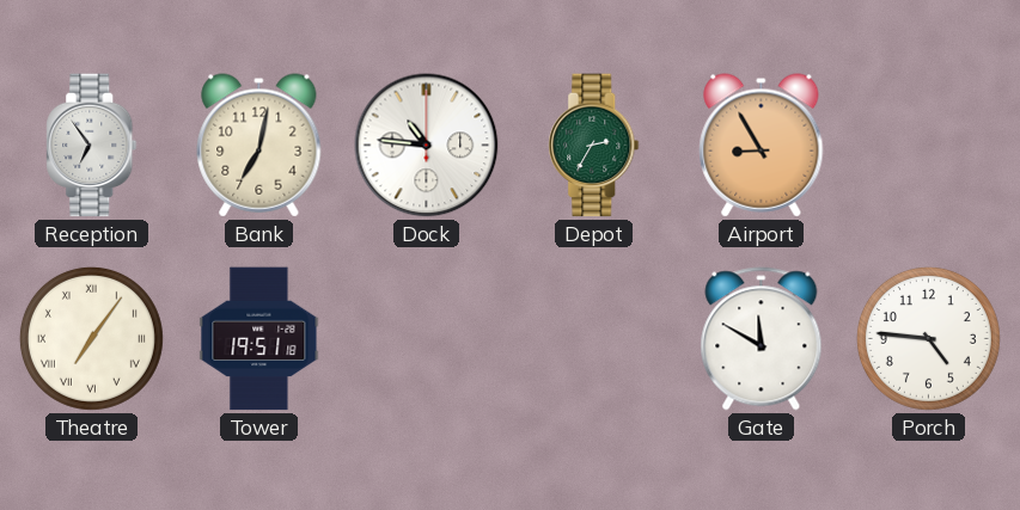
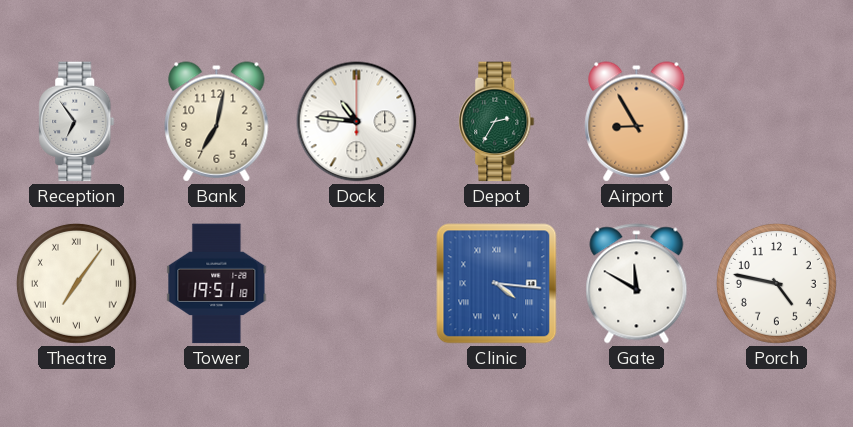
Clinic: none -> 4:16
Porch: 4:46 -> 4:47
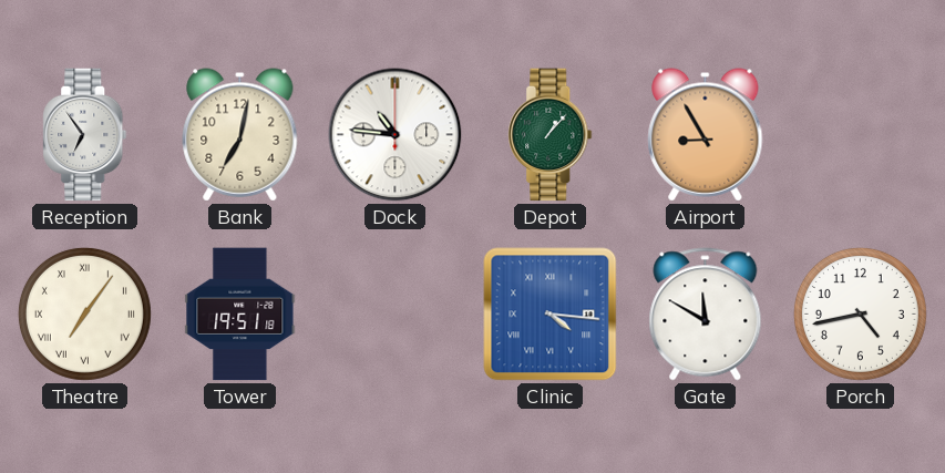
Depot: 2:35 -> 1:07
Porch: 4:47 -> 4:43
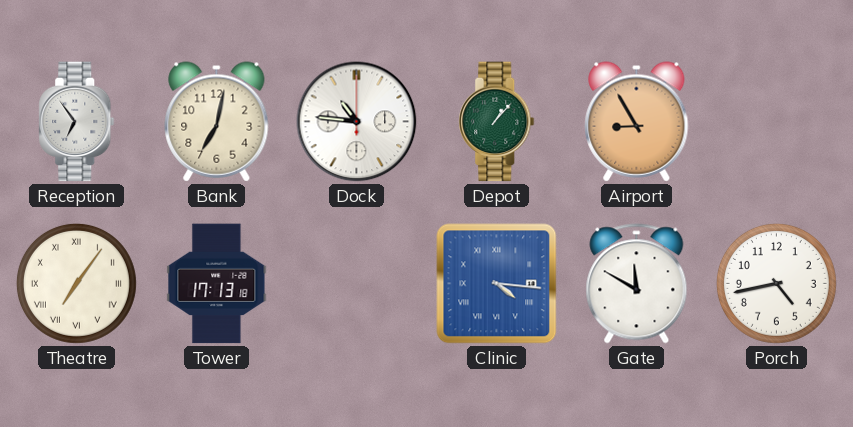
Tower: 19:51 -> 17:13
